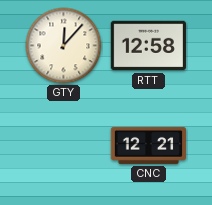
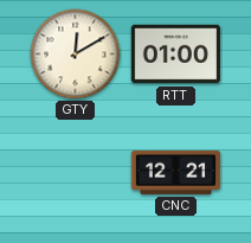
GTY: 12:07 -> 12:10
RTT: 12:58 -> 01:00
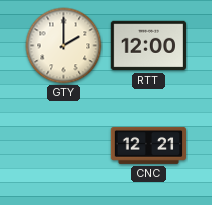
GTY: 12:10 -> 2:00
RTT: 01:00 -> 12:00
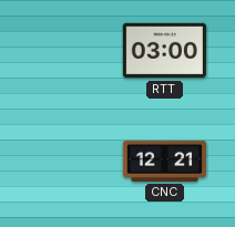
GTY: 2:00 -> none
RTT: 12:00 -> 03:00
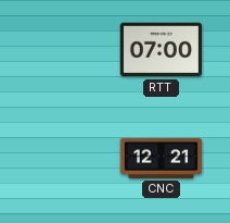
RTT: 03:00 -> 07:00
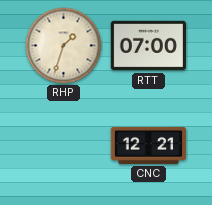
RHP: none -> 1:33
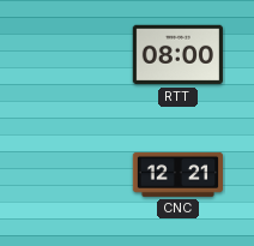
RHP: 1:33 -> none
RTT: 07:00 -> 08:00
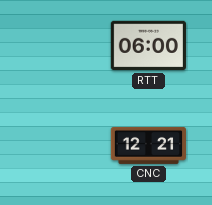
RTT: 08:00 -> 06:00
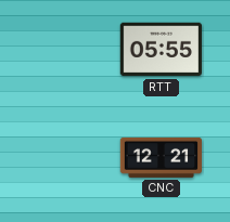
RTT: 06:00 -> 05:55
